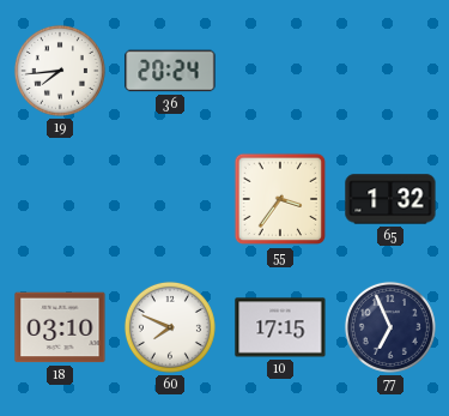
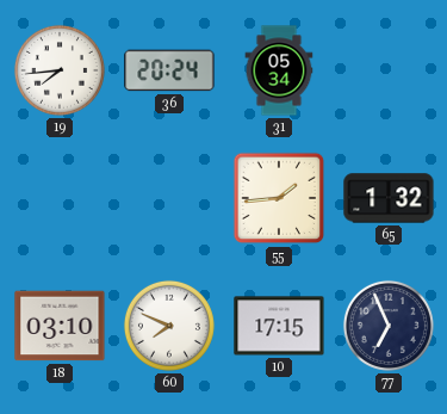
31: none -> 05:34
55: 3:36 -> 1:44
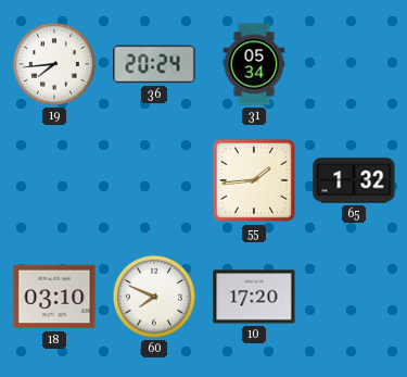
10: 17:15 -> 17:20
77: 6:56 -> none
